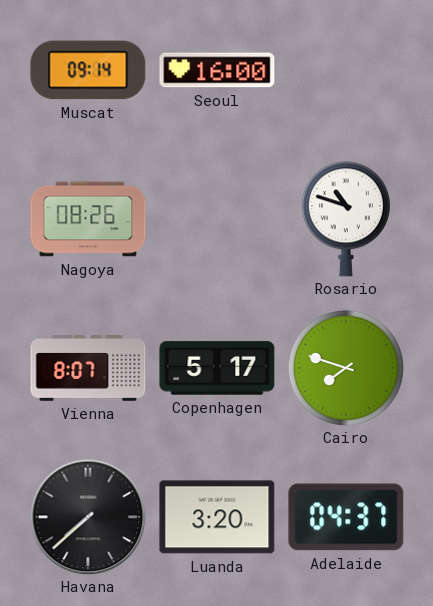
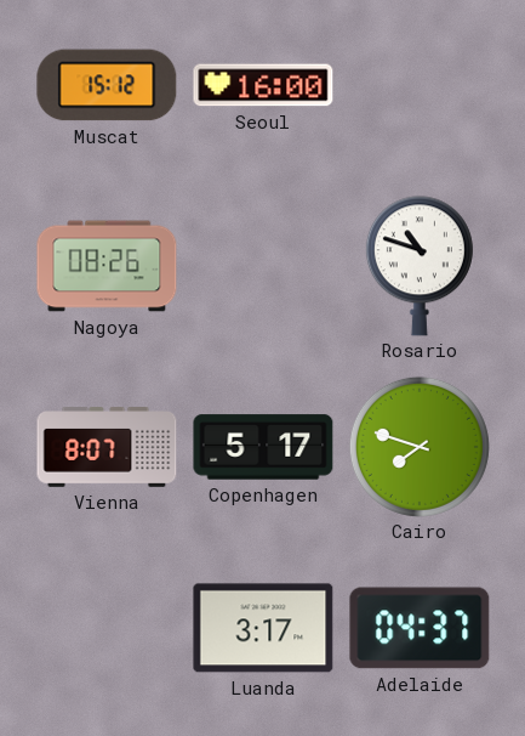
Muscat: 09:14 -> 15:12
Havana: 7:38 -> none
Luanda: 3:20 -> 3:17
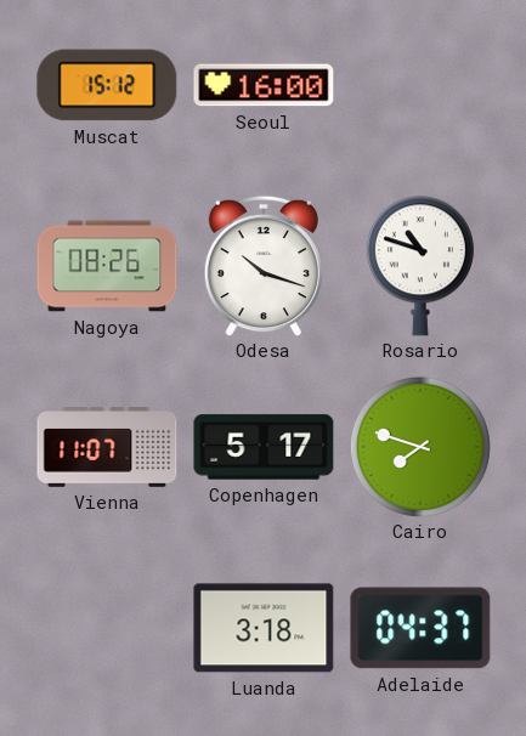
Odesa: none -> 10:18
Vienna: 8:07 -> 11:07
Luanda: 3:17 -> 3:18
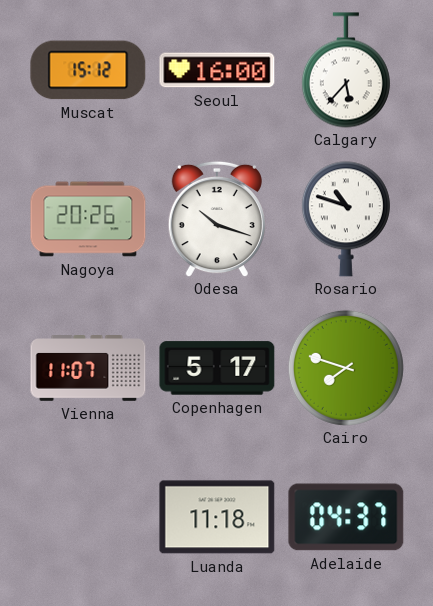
Calgary: none -> 5:37
Nagoya: 08:26 -> 20:26
Luanda: 3:18 -> 11:18
